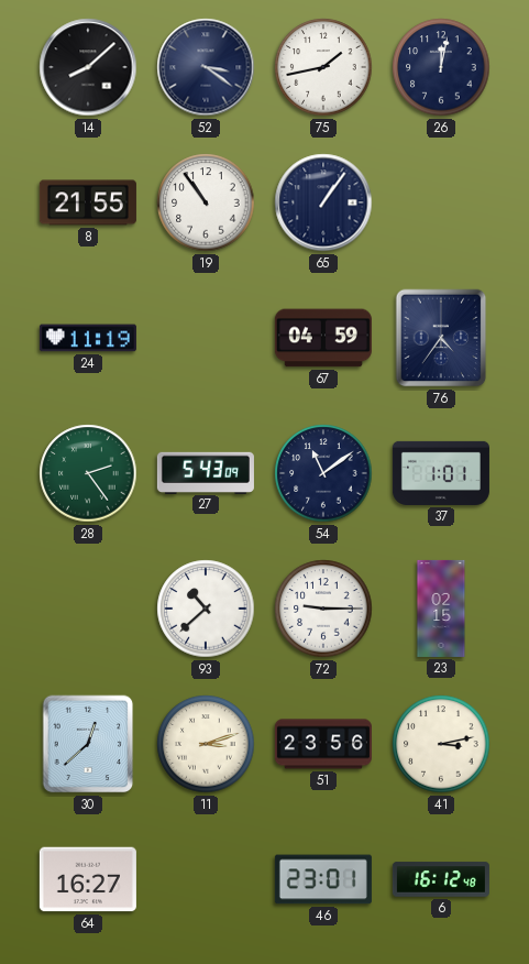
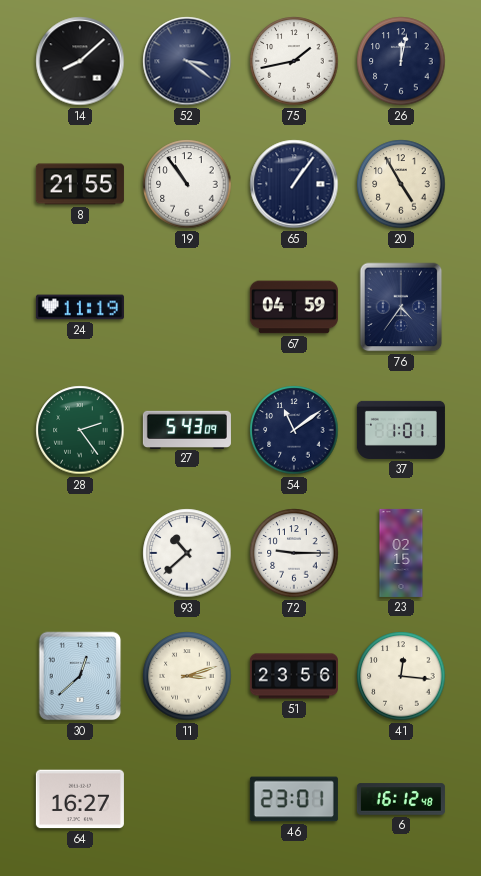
20: none -> 4:55
41: 3:13 -> 12:16
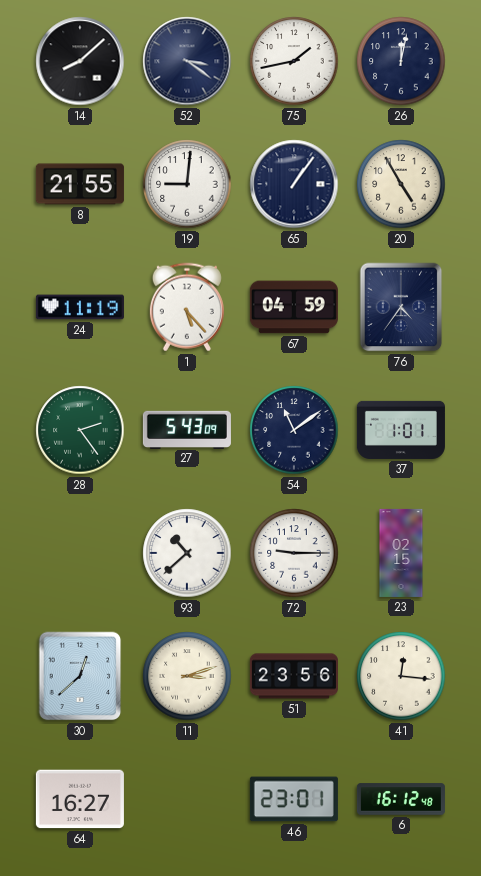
19: 10:54 -> 9:01
1: none -> 5:23
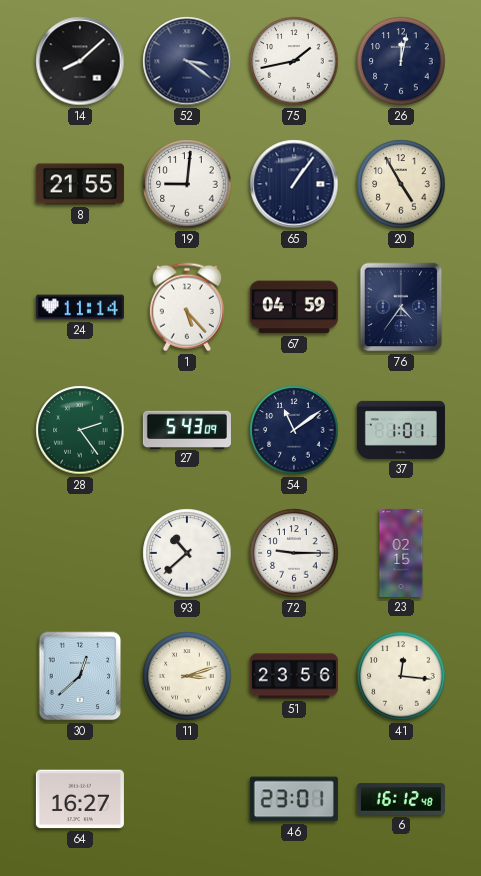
24: 11:19 -> 11:14
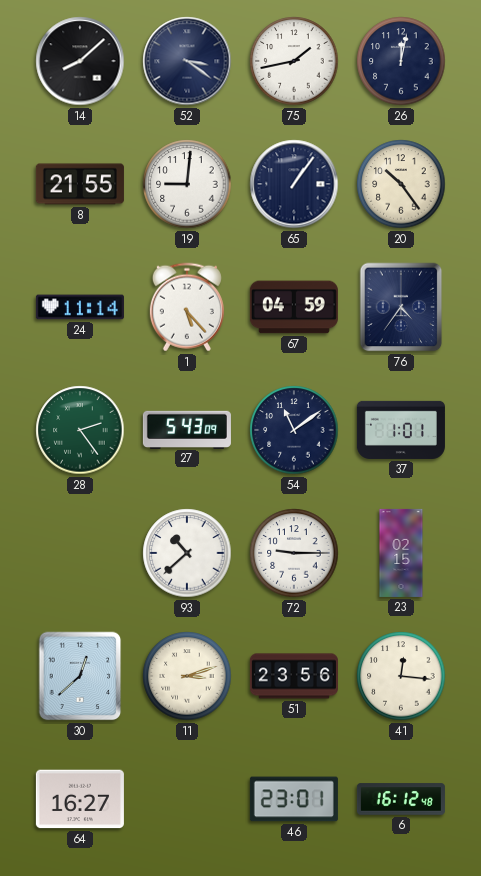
20: 4:55 -> 10:24
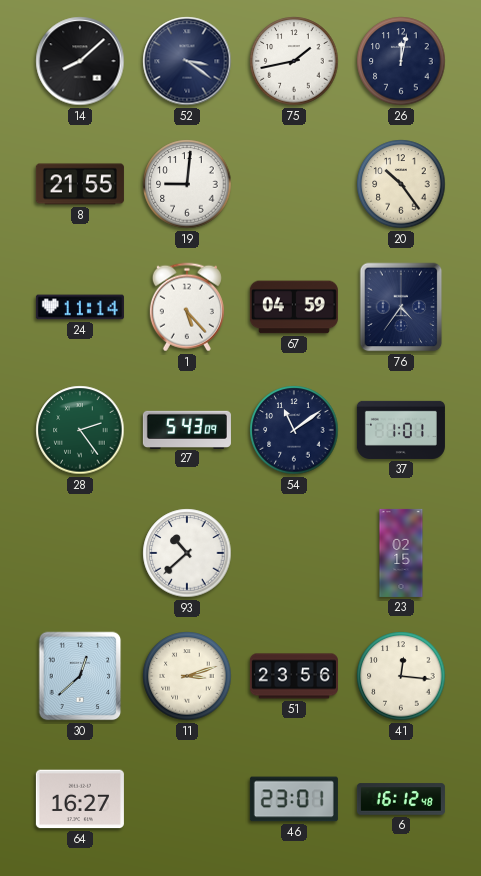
65: 1:06 -> none
72: 9:15 -> none
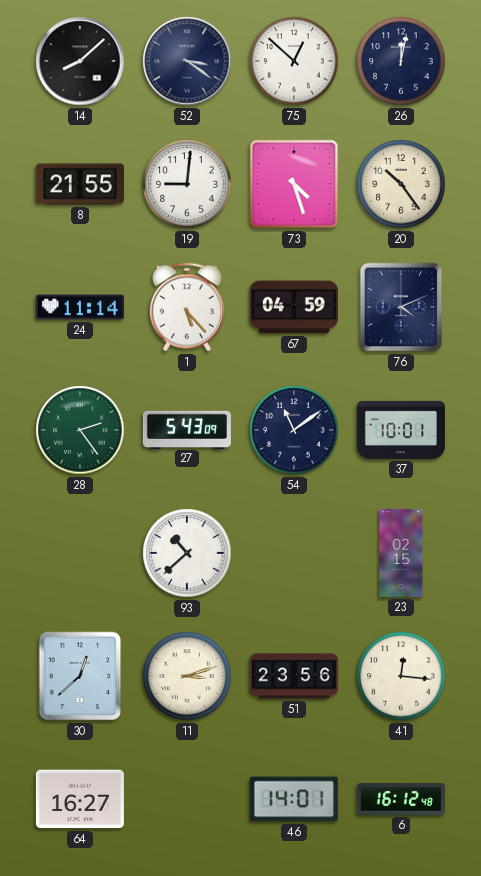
75: 1:43 -> 12:52
73: none -> 4:27
76: 4:36 -> 4:11
37: 1:01 -> 10:01
46: 23:01 -> 14:01
